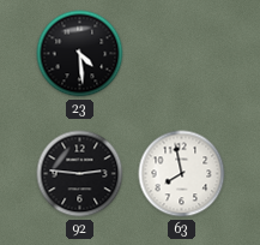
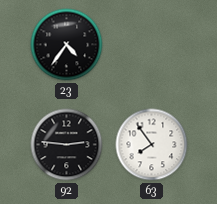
23: 4:29 -> 4:36
63: 7:58 -> 7:54
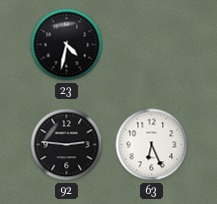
23: 4:36 -> 4:32
63: 7:54 -> 6:26
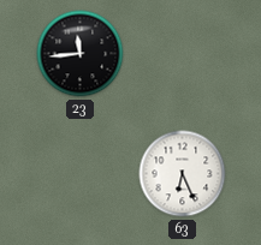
23: 4:32 -> 11:44
92: 2:46 -> none
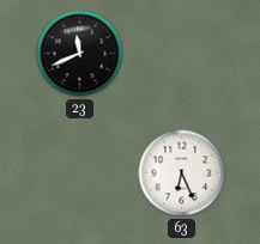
23: 11:44 -> 11:41
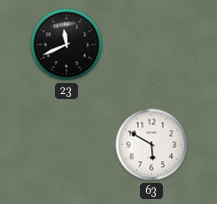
63: 6:26 -> 5:50
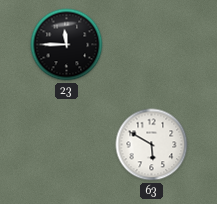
23: 11:41 -> 11:45
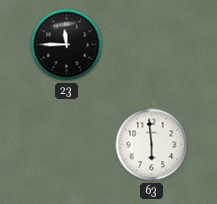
63: 5:50 -> 5:59
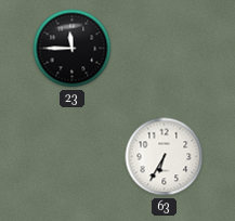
63: 5:59 -> 6:35
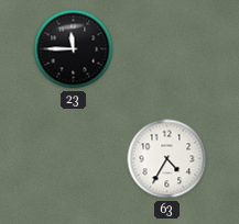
63: 6:35 -> 4:35
